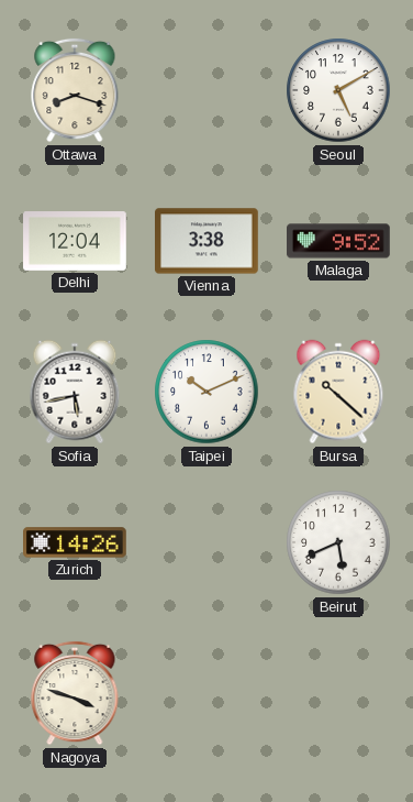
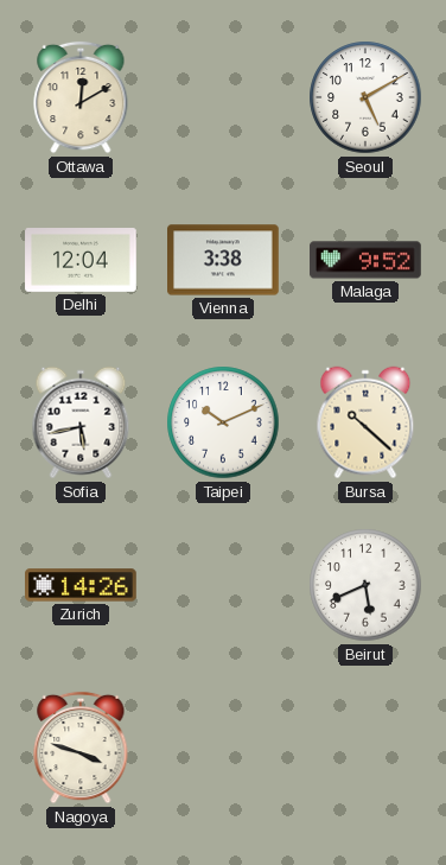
Ottawa: 8:18 -> 12:10
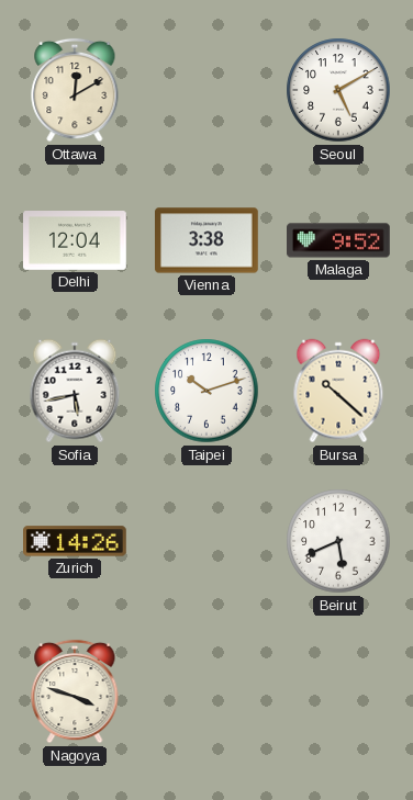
Taipei: 10:11 -> 10:12
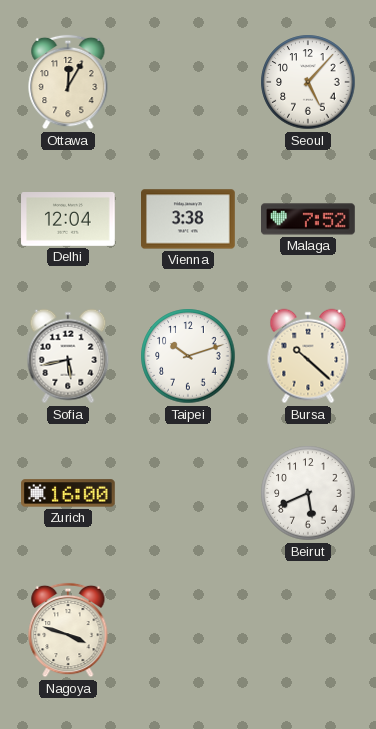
Ottawa: 12:10 -> 12:05
Seoul: 5:10 -> 5:07
Malaga: 9:52 -> 7:52
Zurich: 14:26 -> 16:00
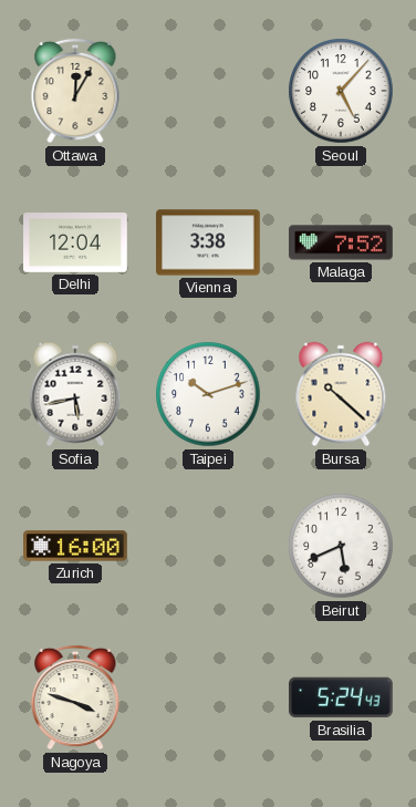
Brasilia: none -> 5:24
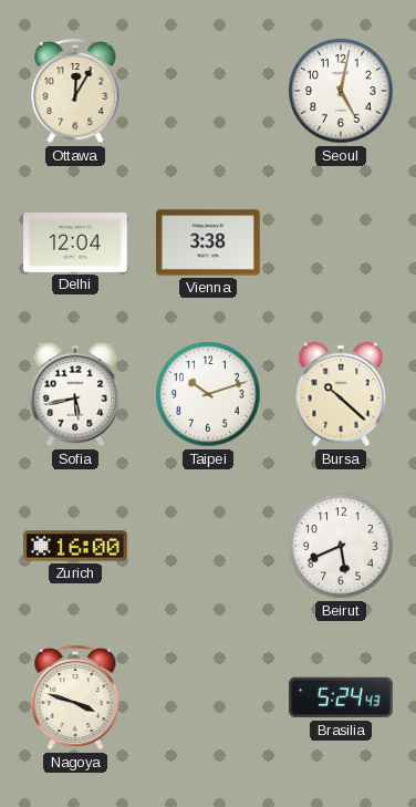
Seoul: 5:07 -> 5:02
Malaga: 7:52 -> none
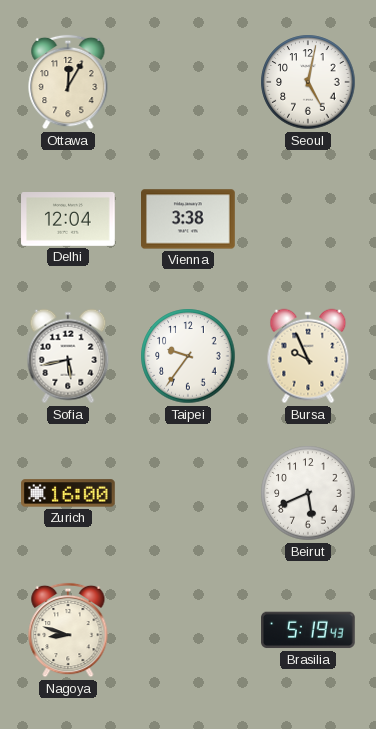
Taipei: 10:12 -> 9:36
Bursa: 10:22 -> 9:56
Nagoya: 3:48 -> 8:48
Brasilia: 5:24 -> 5:19
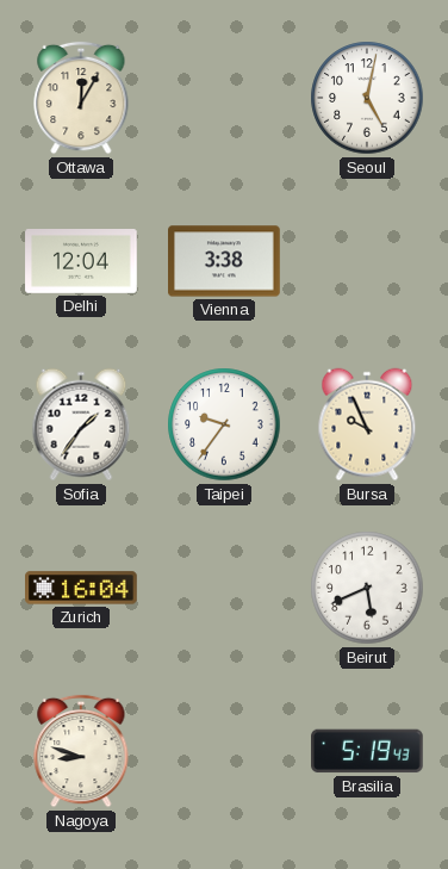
Sofia: 5:43 -> 1:36
Zurich: 16:00 -> 16:04
